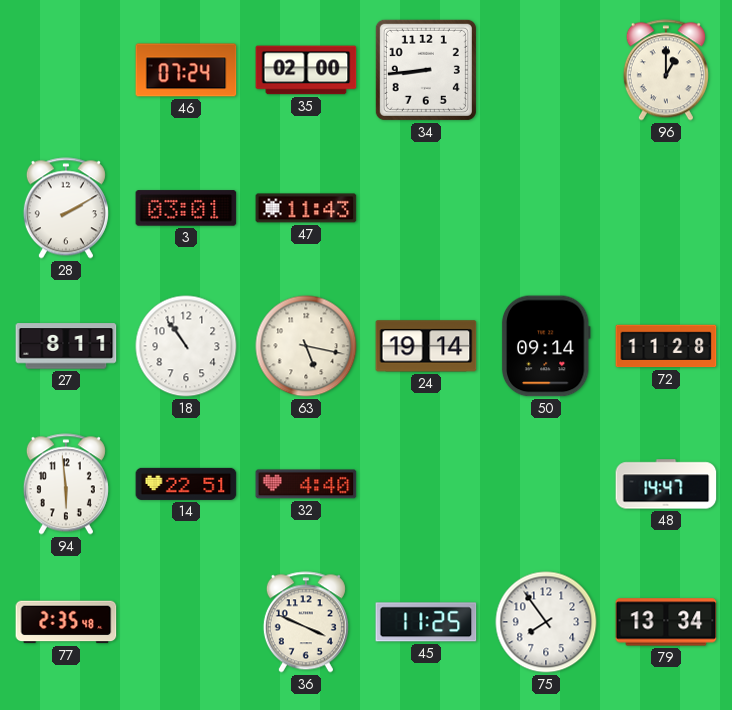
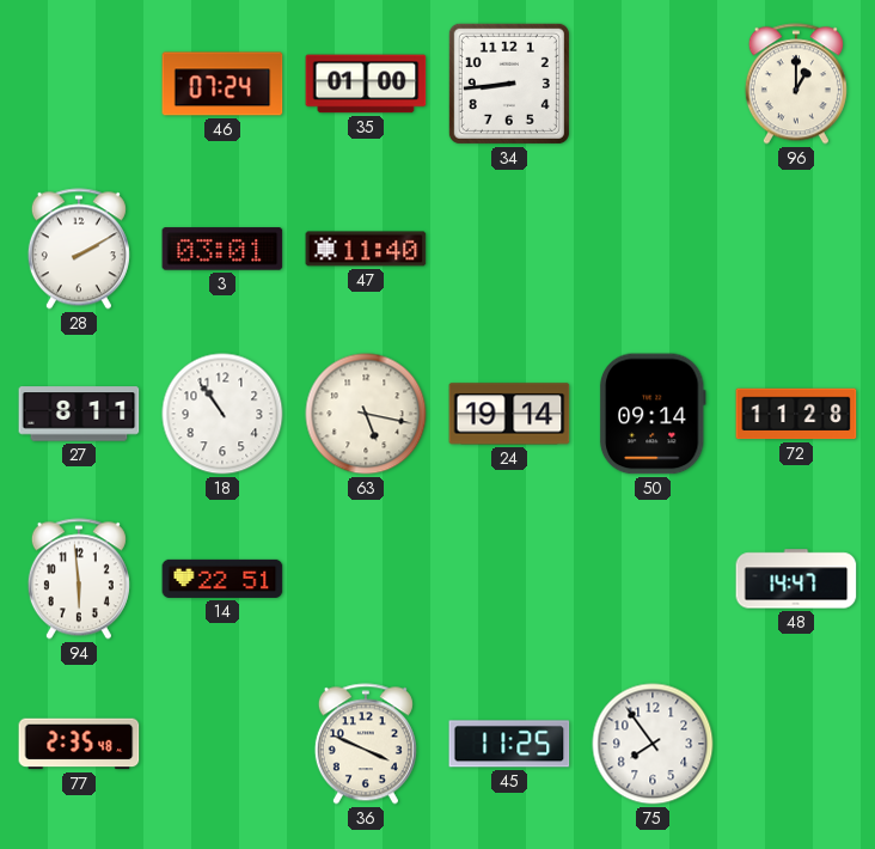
35: 02:00 -> 01:00
47: 11:43 -> 11:40
32: 4:40 -> none
79: 13:34 -> none
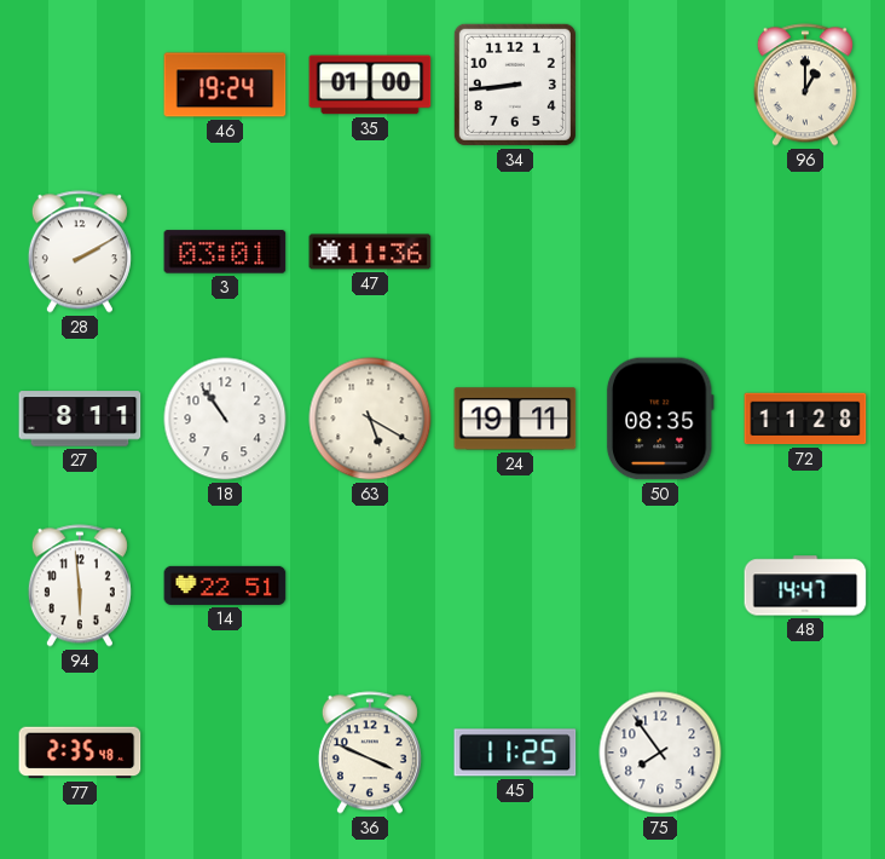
46: 07:24 -> 19:24
47: 11:40 -> 11:36
63: 5:17 -> 5:20
24: 19:14 -> 19:11
50: 09:14 -> 08:35
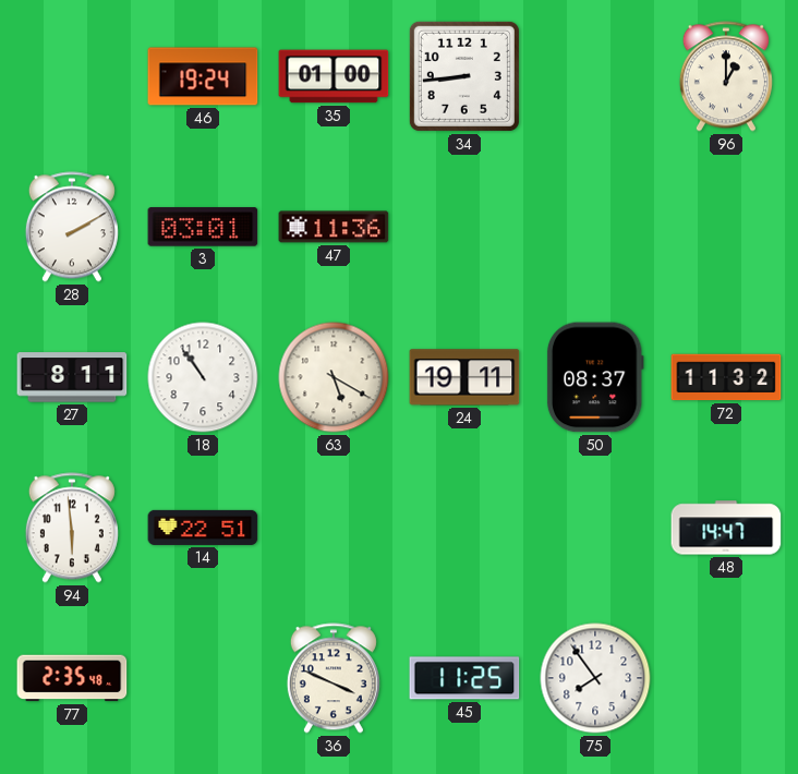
50: 08:35 -> 08:37
72: 11:28 -> 11:32
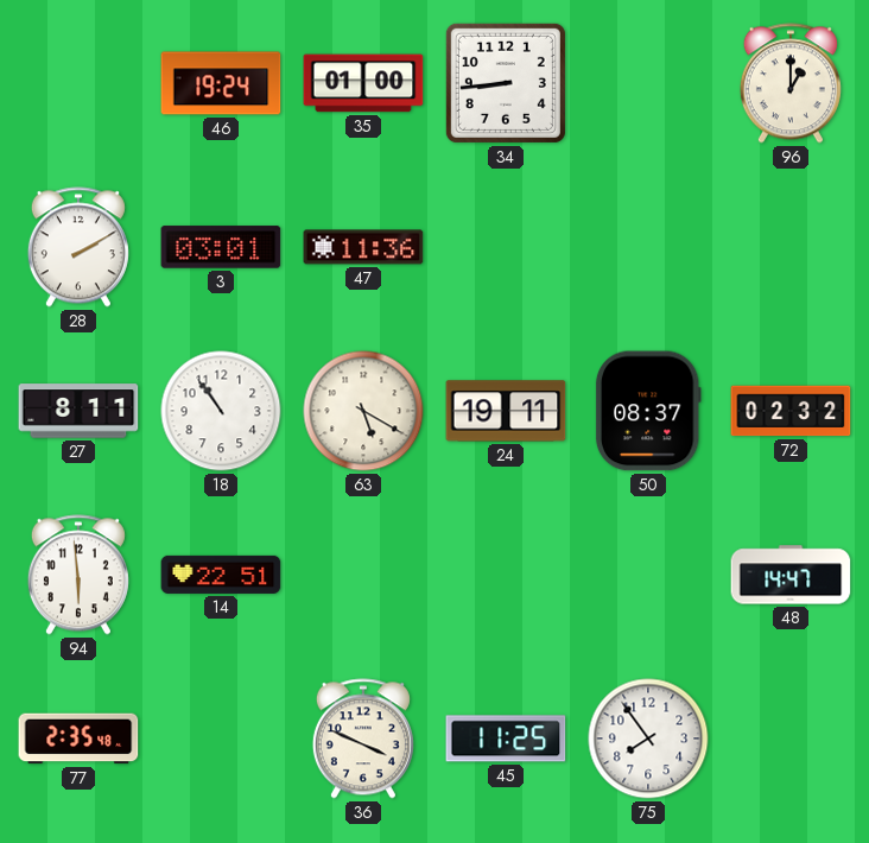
72: 11:32 -> 02:32
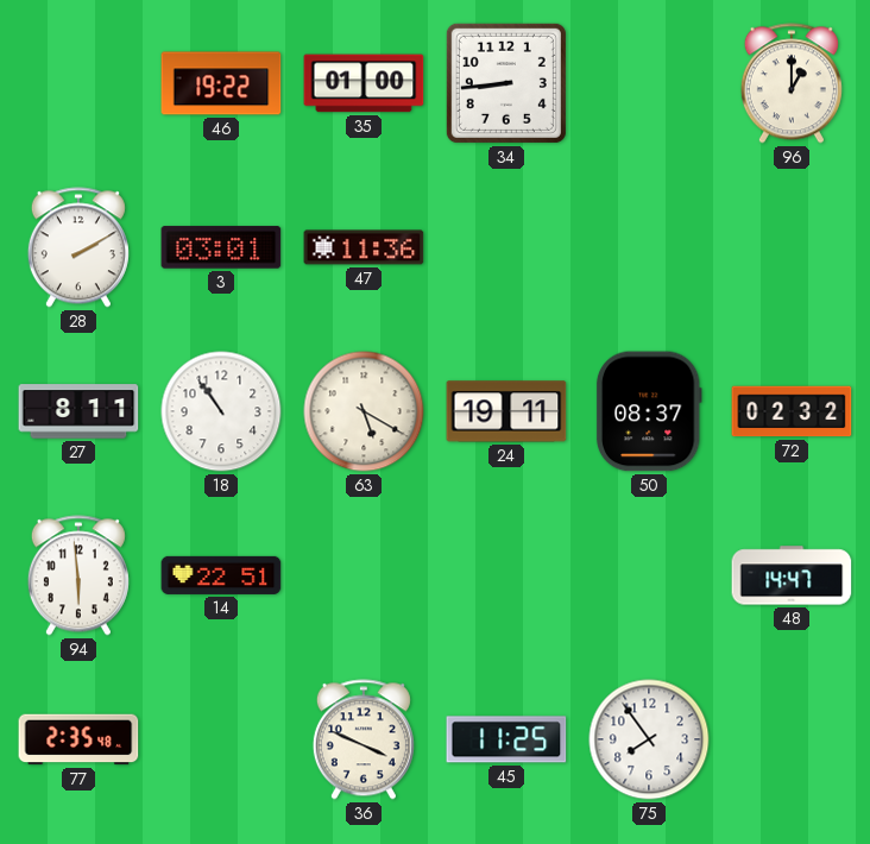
46: 19:24 -> 19:22
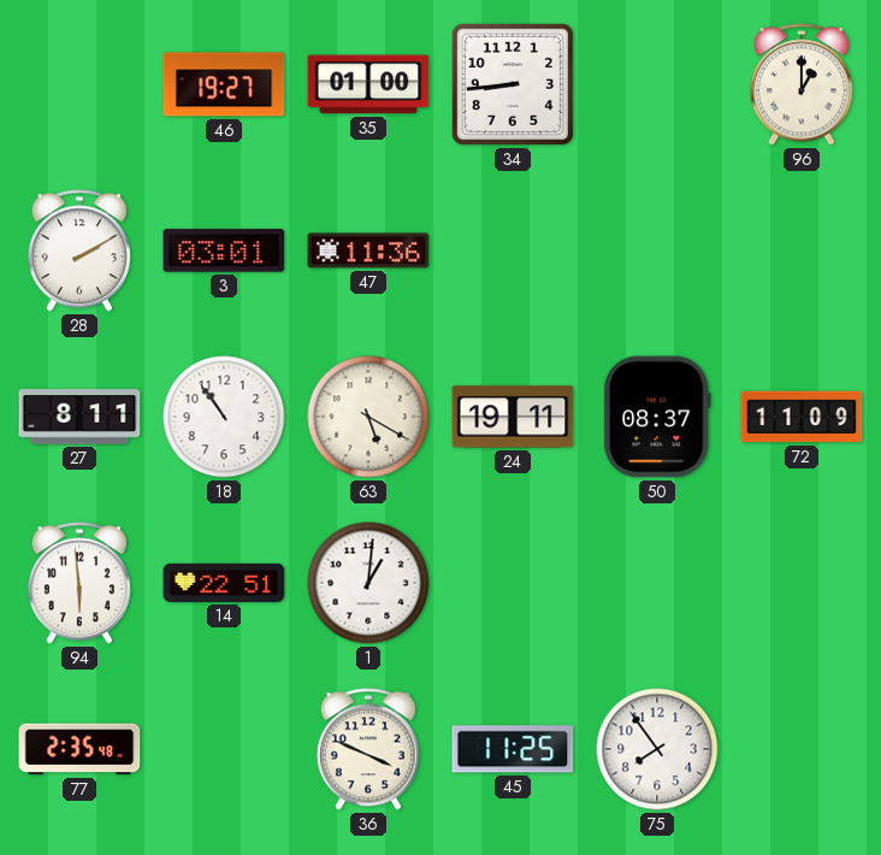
46: 19:22 -> 19:27
72: 02:32 -> 11:09
1: none -> 1:01
48: 14:47 -> none
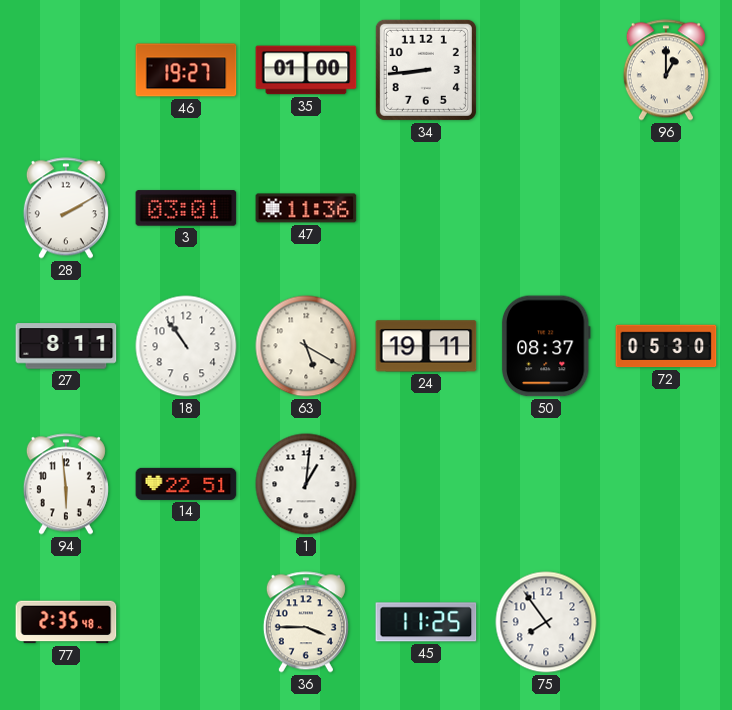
72: 11:09 -> 05:30
36: 3:49 -> 3:45
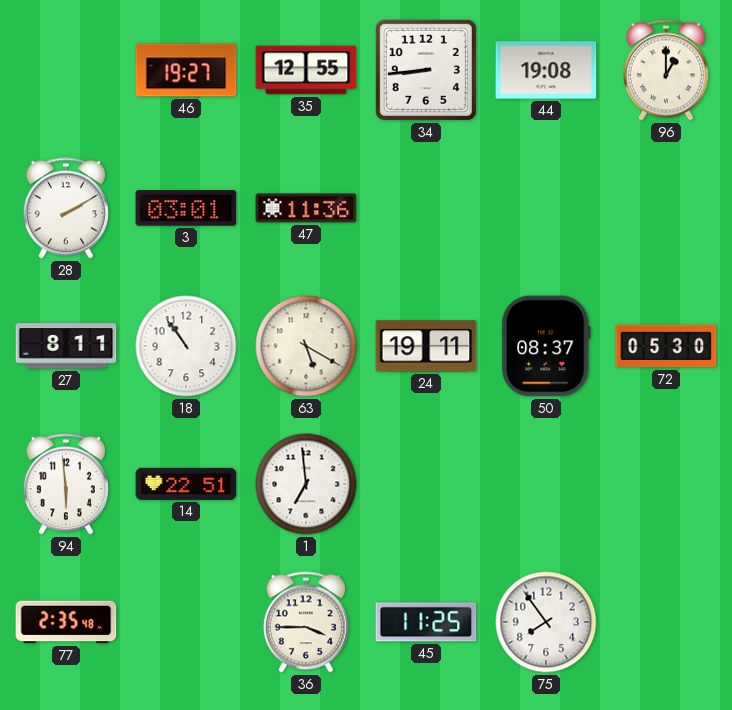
35: 01:00 -> 12:55
44: none -> 19:08
1: 1:01 -> 6:59
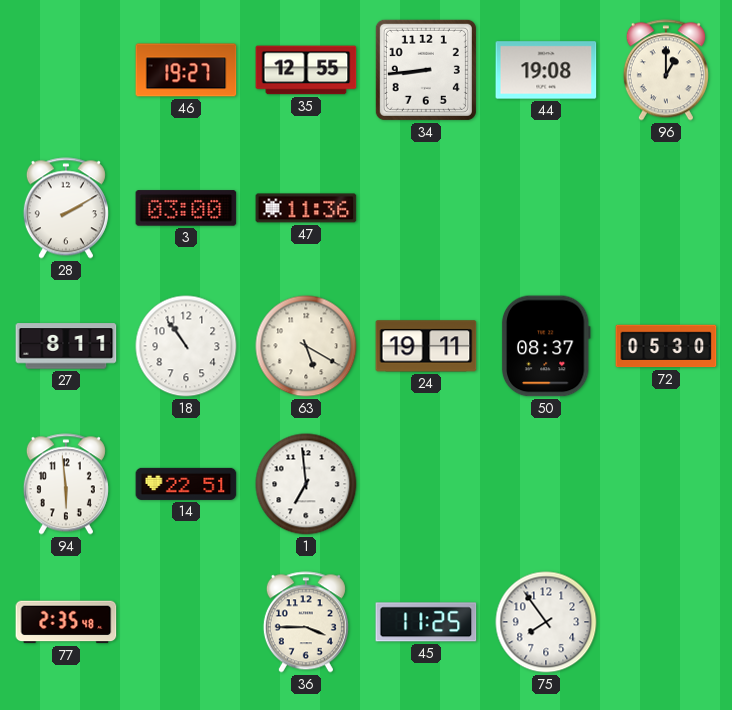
3: 03:01 -> 03:00
